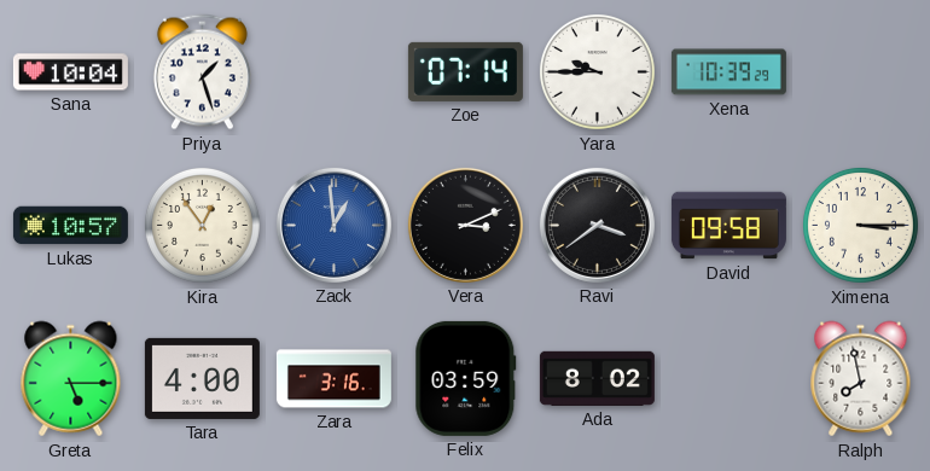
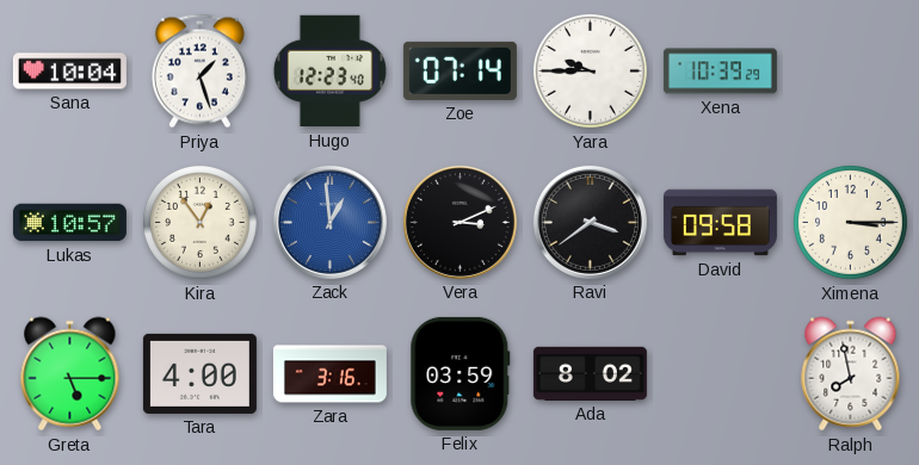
Hugo: none -> 12:23
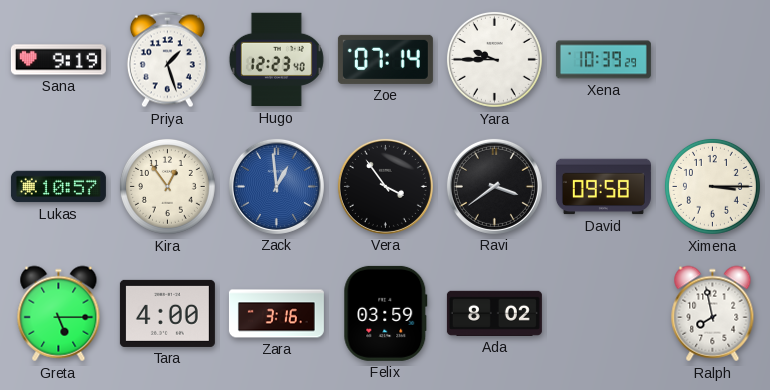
Sana: 10:04 -> 9:19
Vera: 3:11 -> 3:54
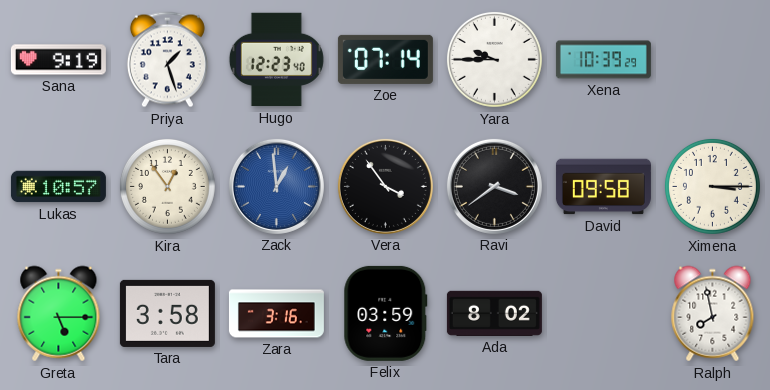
Tara: 4:00 -> 3:58
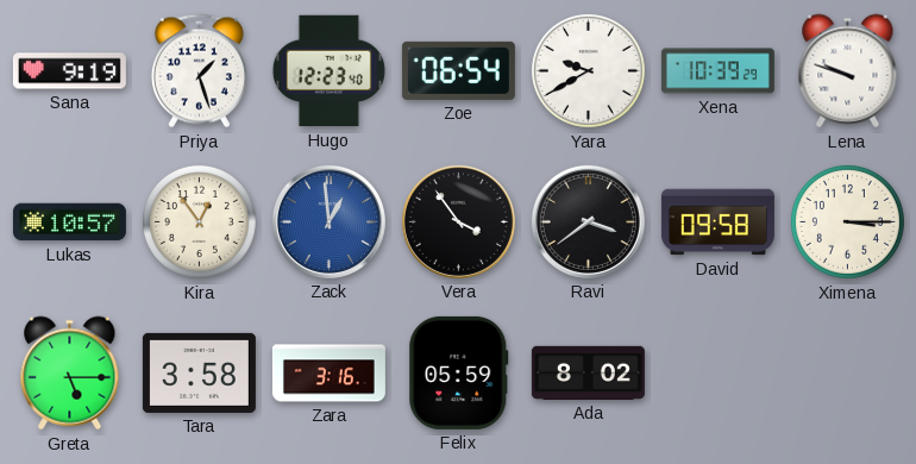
Zoe: 07:14 -> 06:54
Yara: 9:45 -> 9:40
Lena: none -> 9:48
Felix: 03:59 -> 05:59
Ralph: 7:58 -> none
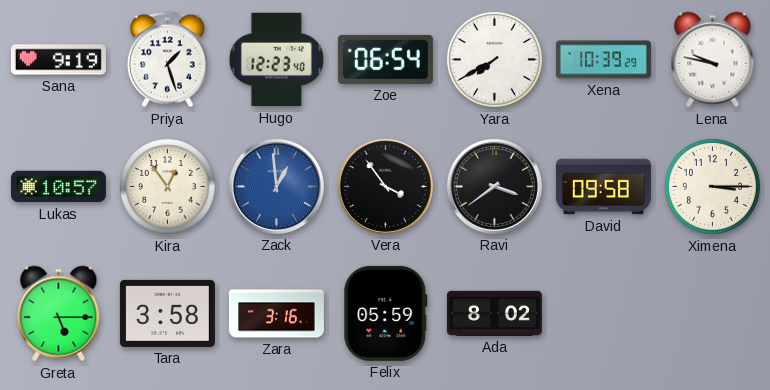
Yara: 9:40 -> 7:40
Lena: 9:48 -> 9:47
